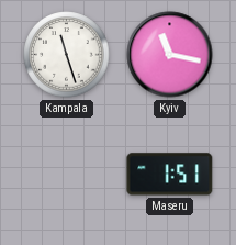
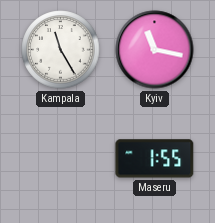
Kampala: 11:27 -> 11:25
Maseru: 1:51 -> 1:55
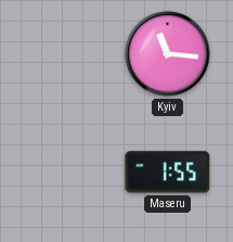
Kampala: 11:25 -> none
Kyiv: 11:17 -> 11:16
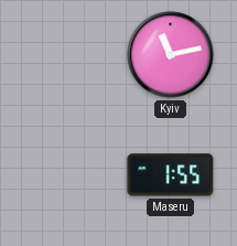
Kyiv: 11:16 -> 11:13
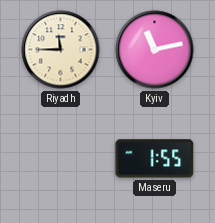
Riyadh: none -> 11:45
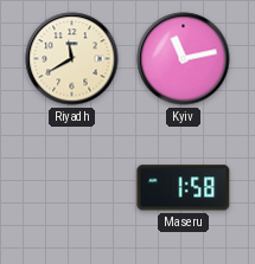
Riyadh: 11:45 -> 11:40
Maseru: 1:55 -> 1:58
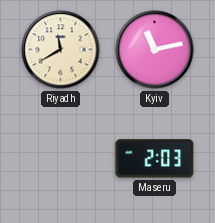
Maseru: 1:58 -> 2:03
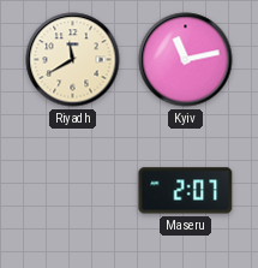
Maseru: 2:03 -> 2:07
